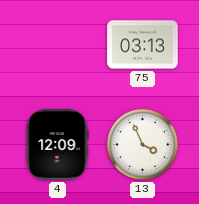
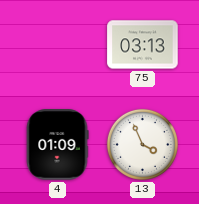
4: 12:09 -> 01:09
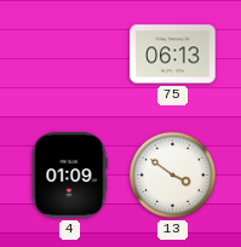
75: 03:13 -> 06:13
13: 3:56 -> 3:51
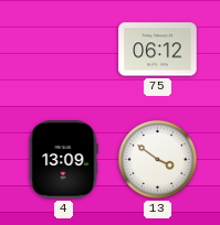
75: 06:13 -> 06:12
4: 01:09 -> 13:09
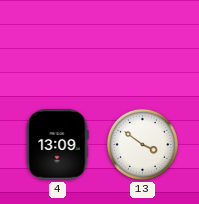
75: 06:12 -> none
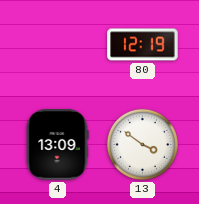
80: none -> 12:19
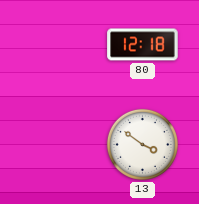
80: 12:19 -> 12:18
4: 13:09 -> none
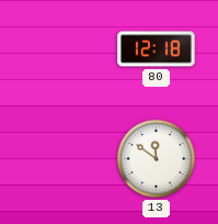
13: 3:51 -> 11:51
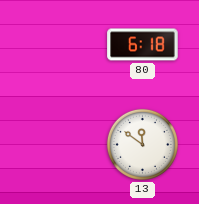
80: 12:18 -> 6:18
